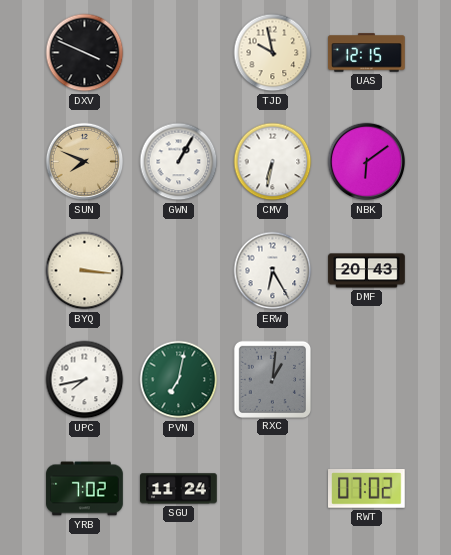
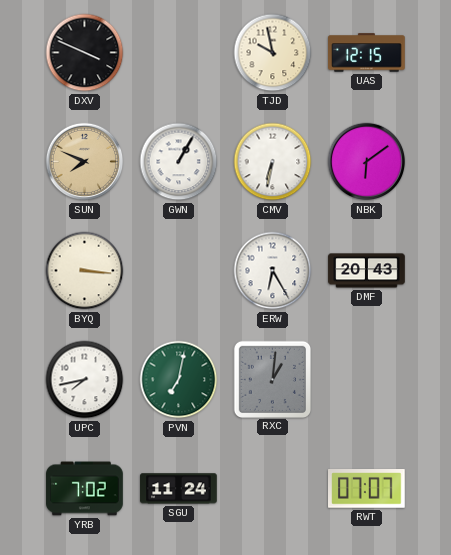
RWT: 07:02 -> 07:07
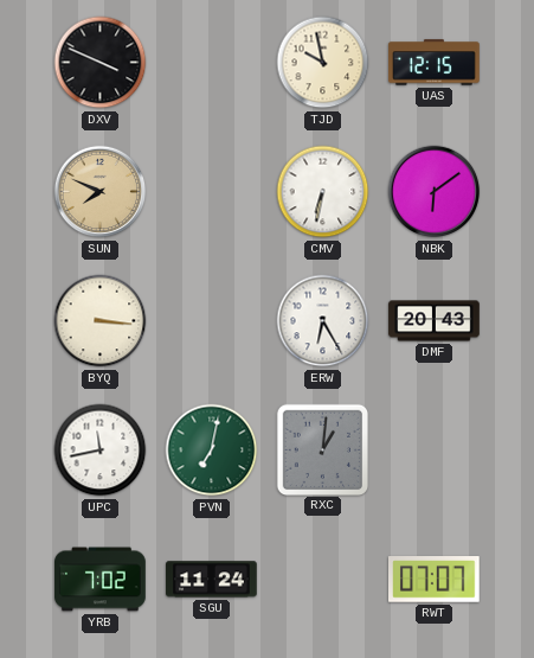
GWN: 1:05 -> none
UPC: 7:43 -> 11:43
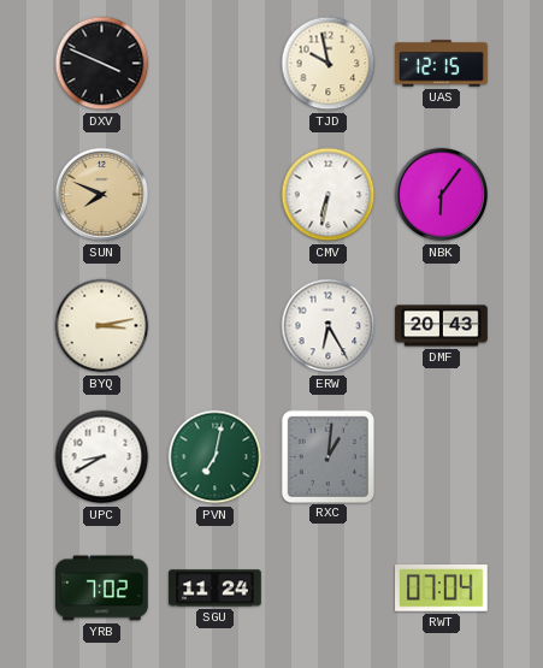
NBK: 6:09 -> 6:06
BYQ: 3:16 -> 3:13
UPC: 11:43 -> 8:40
RWT: 07:07 -> 07:04
